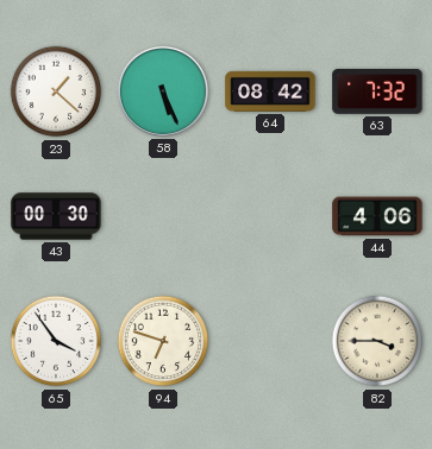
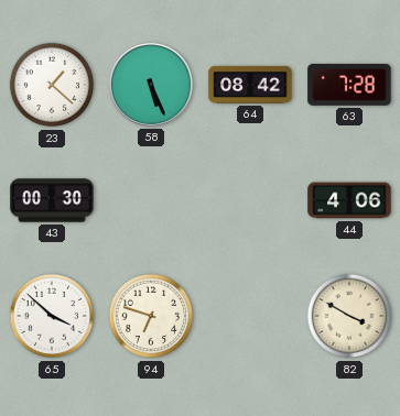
63: 7:32 -> 7:28
65: 3:54 -> 3:52
82: 3:45 -> 3:50
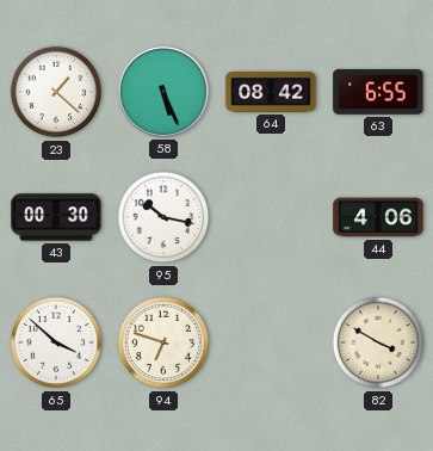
63: 7:28 -> 6:55
95: none -> 10:17
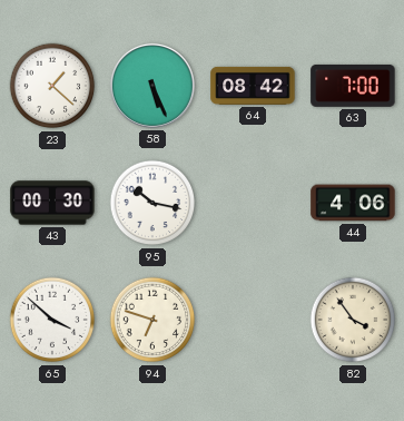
63: 6:55 -> 7:00
82: 3:50 -> 3:54
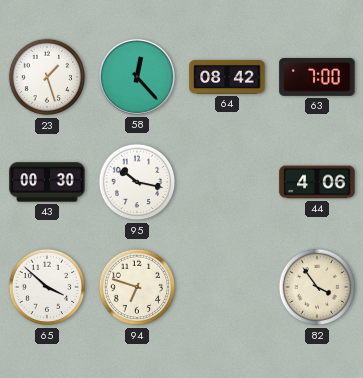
23: 1:22 -> 1:27
58: 5:26 -> 12:23
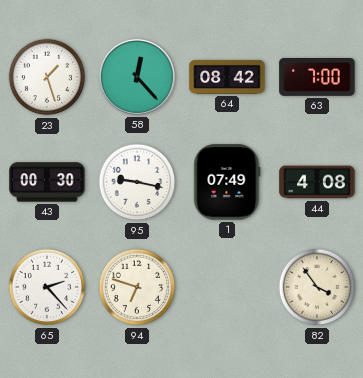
95: 10:17 -> 9:17
1: none -> 07:49
44: 4:06 -> 4:08
65: 3:52 -> 2:23
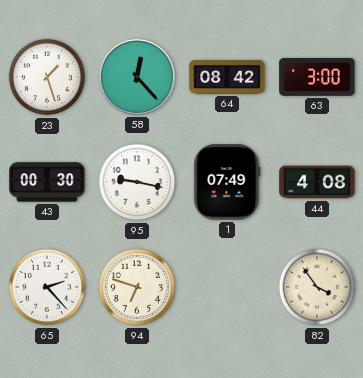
63: 7:00 -> 3:00
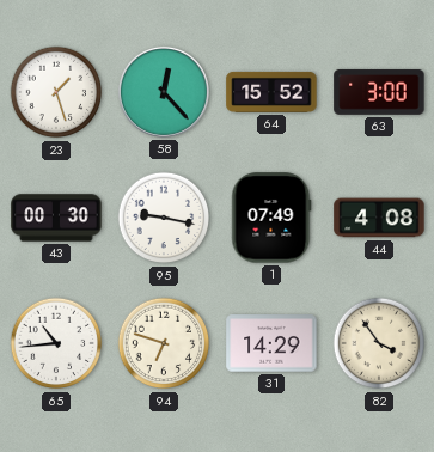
64: 08:42 -> 15:52
65: 2:23 -> 10:44
31: none -> 14:29
